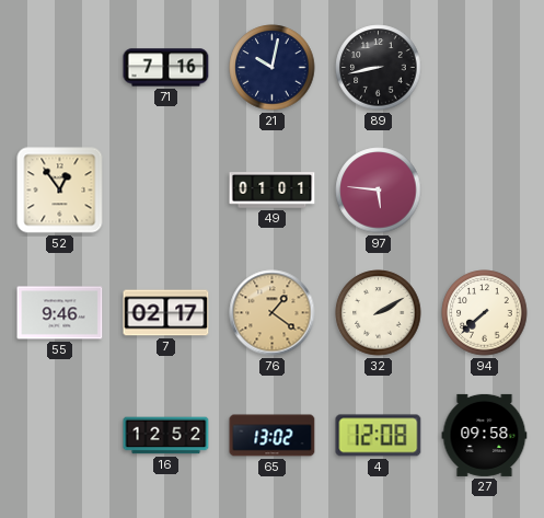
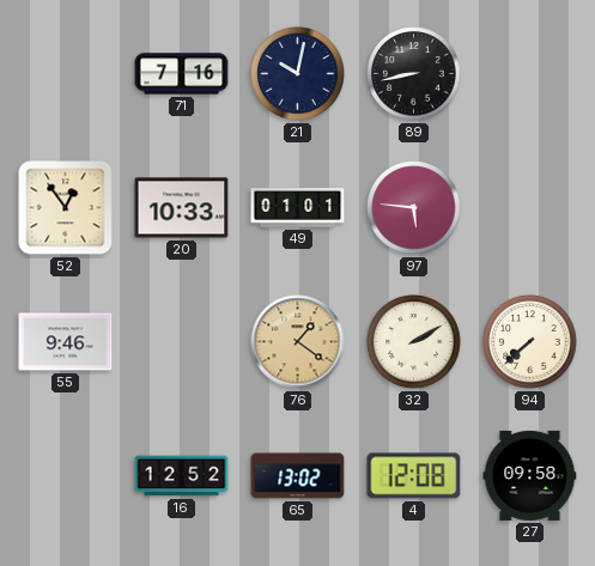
20: none -> 10:33
7: 02:17 -> none
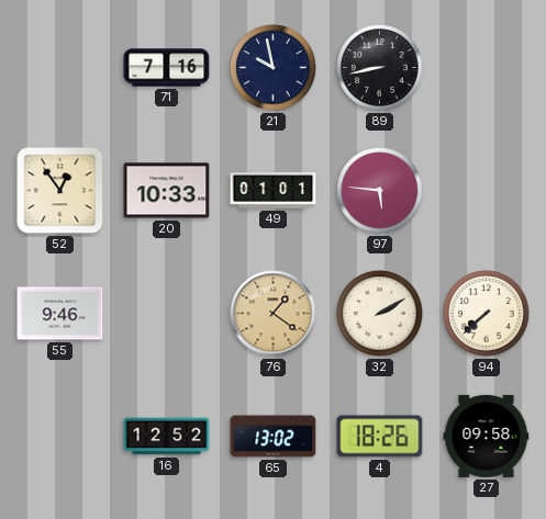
21: 10:02 -> 9:58
4: 12:08 -> 18:26
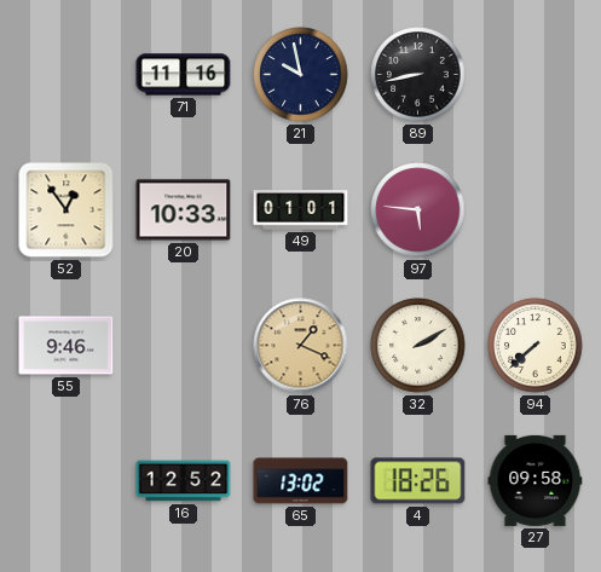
71: 7:16 -> 11:16
76: 1:21 -> 1:19
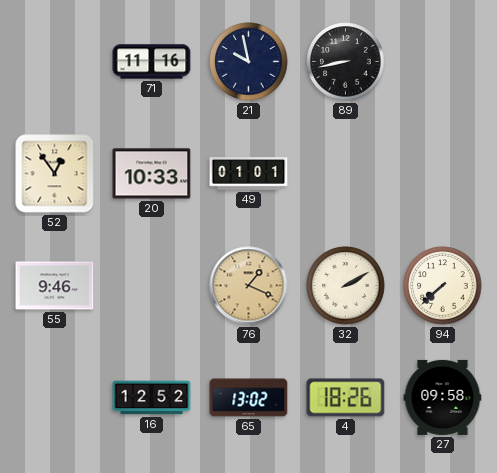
97: 5:46 -> none
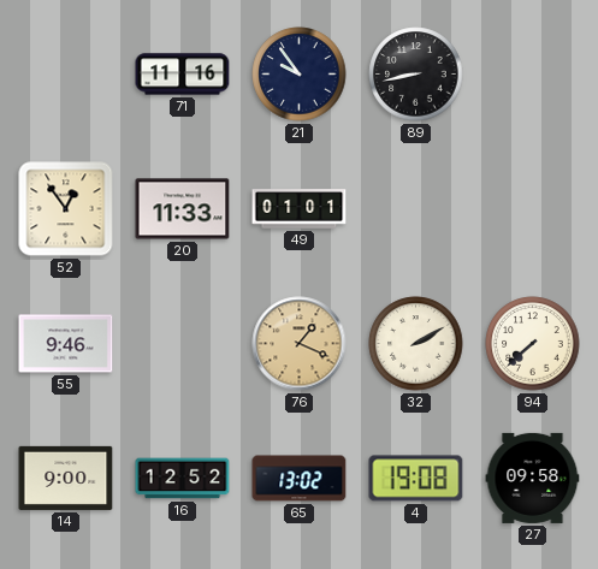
21: 9:58 -> 9:54
20: 10:33 -> 11:33
14: none -> 9:00
4: 18:26 -> 19:08
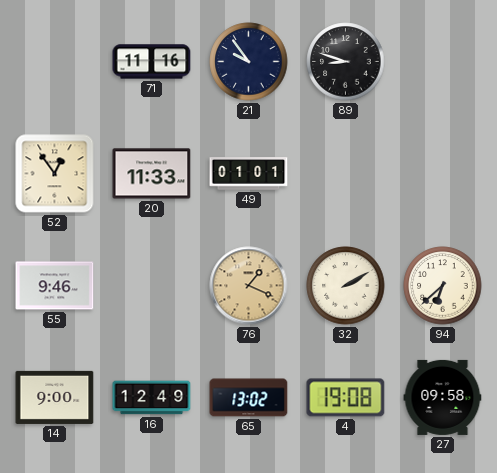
89: 8:43 -> 8:48
94: 7:38 -> 6:38
16: 12:52 -> 12:49
